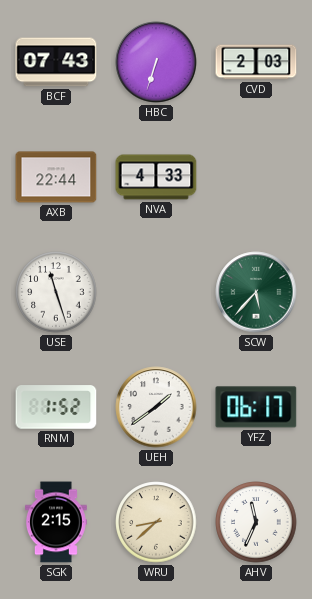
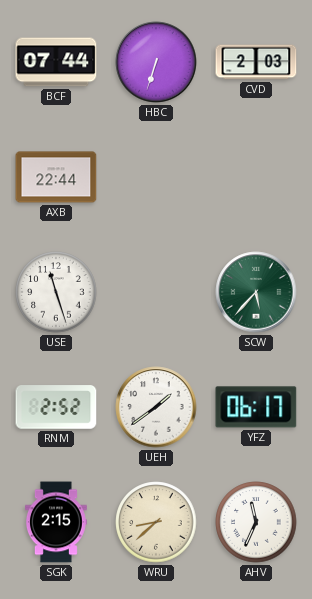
BCF: 07:43 -> 07:44
NVA: 4:33 -> none
RNM: 1:52 -> 2:52
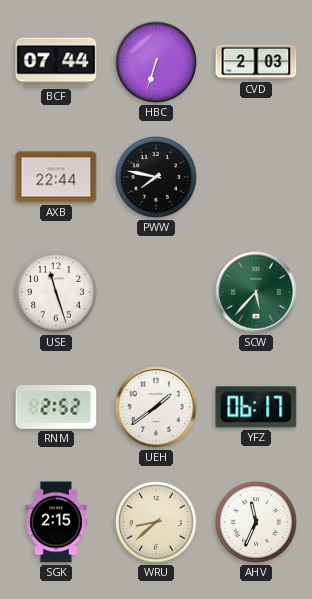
PWW: none -> 7:47
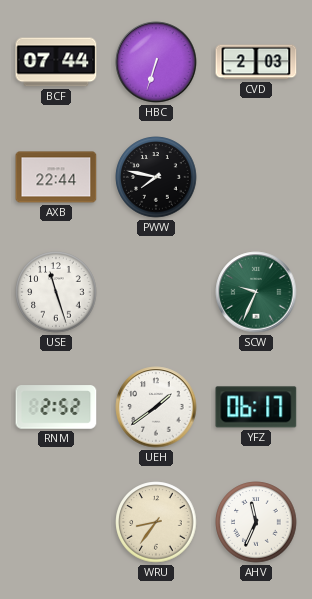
SCW: 5:37 -> 9:34
SGK: 2:15 -> none
WRU: 8:38 -> 8:36
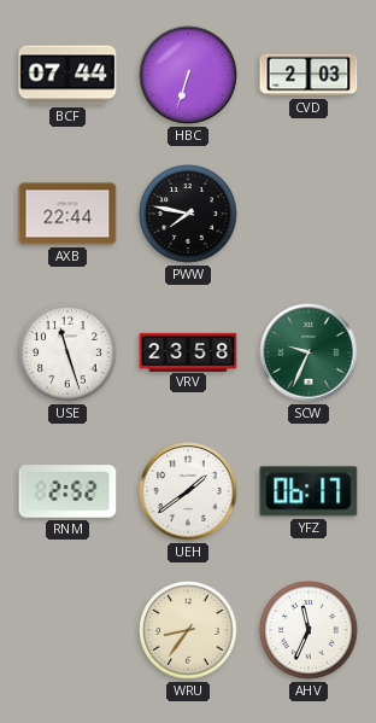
VRV: none -> 23:58
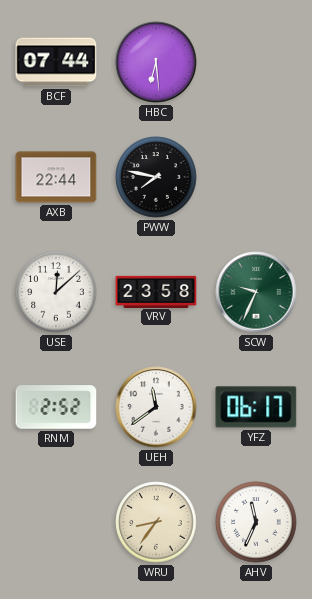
HBC: 6:33 -> 6:29
CVD: 2:03 -> none
USE: 11:27 -> 12:08
UEH: 1:39 -> 11:39
